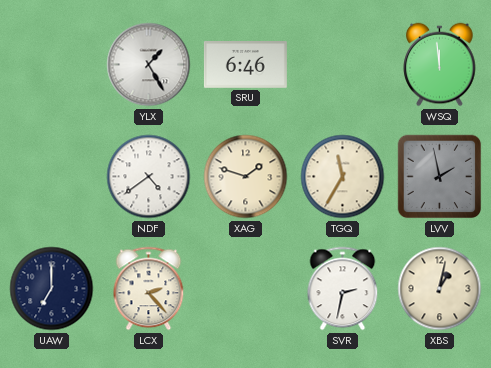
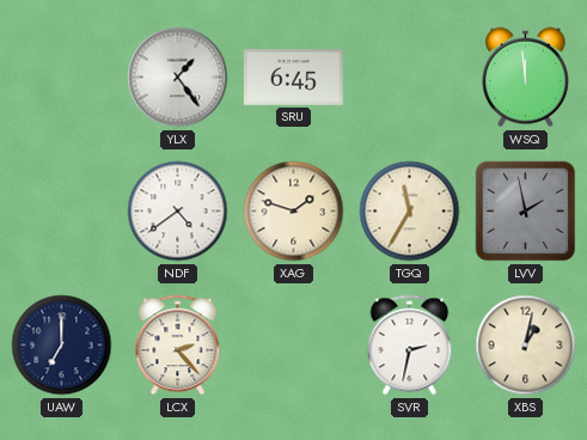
YLX: 1:25 -> 1:24
SRU: 6:46 -> 6:45
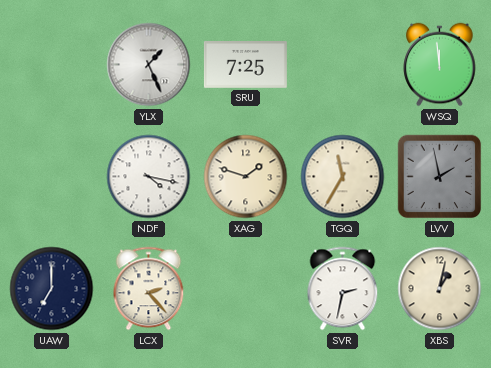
YLX: 1:24 -> 1:26
SRU: 6:45 -> 7:25
NDF: 4:39 -> 4:17
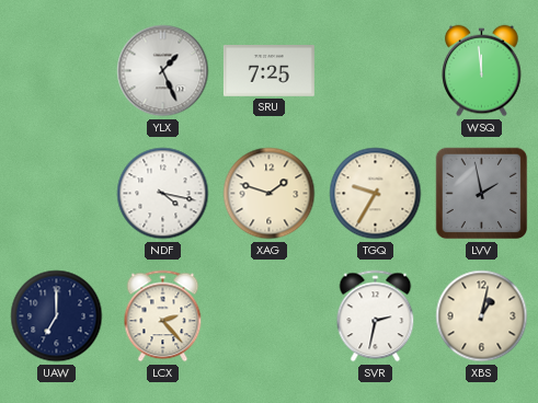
TGQ: 11:35 -> 9:35
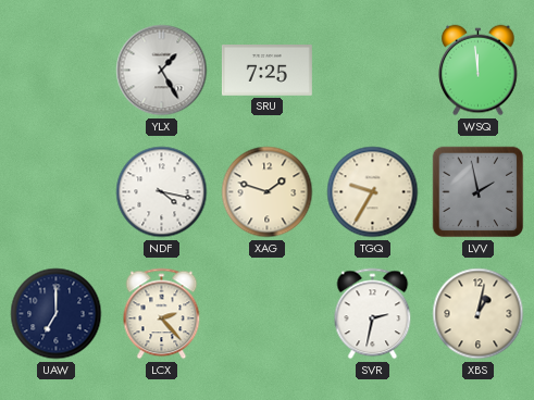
YLX: 1:26 -> 1:25
